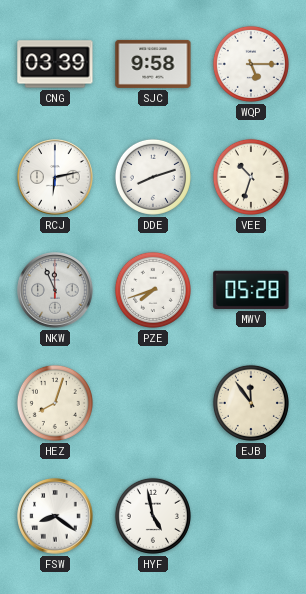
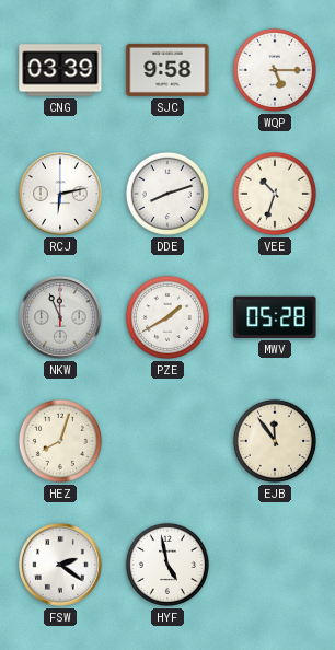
PZE: 7:42 -> 1:40
FSW: 8:21 -> 2:21
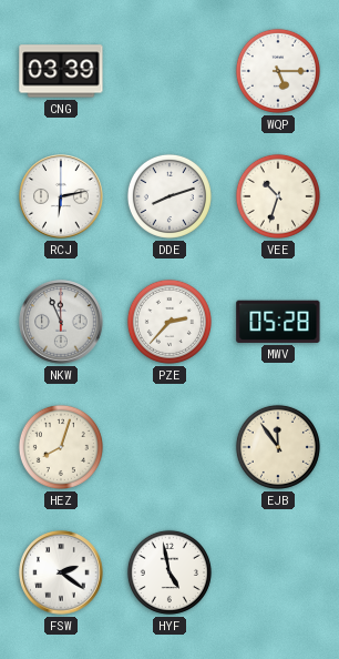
SJC: 9:58 -> none
PZE: 1:40 -> 2:37
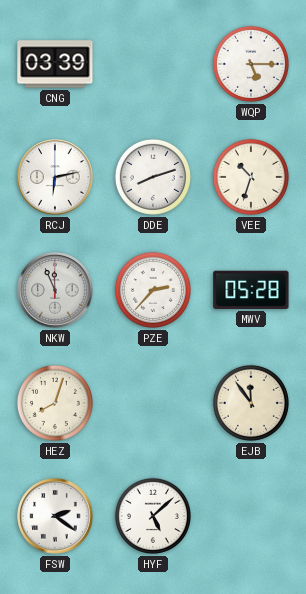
HYF: 4:58 -> 5:08
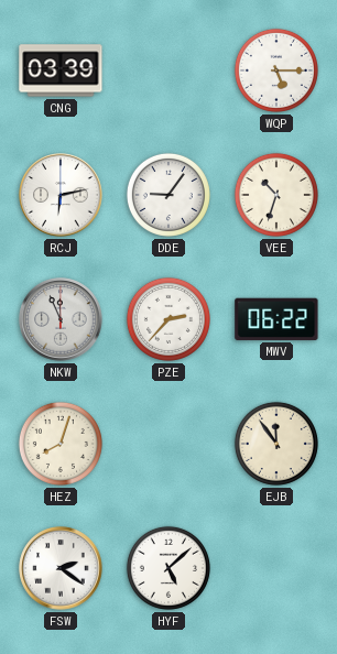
DDE: 8:12 -> 9:06
MWV: 05:28 -> 06:22
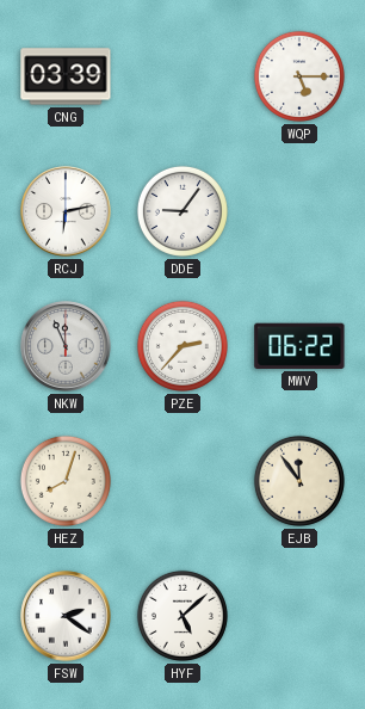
VEE: 10:33 -> none
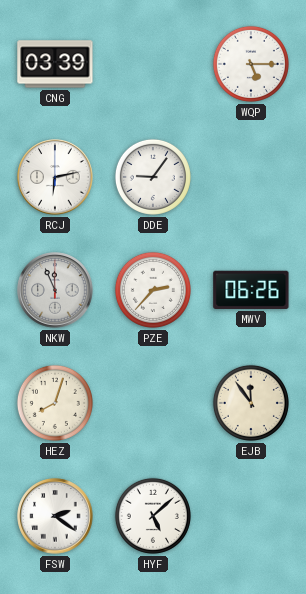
MWV: 06:22 -> 06:26
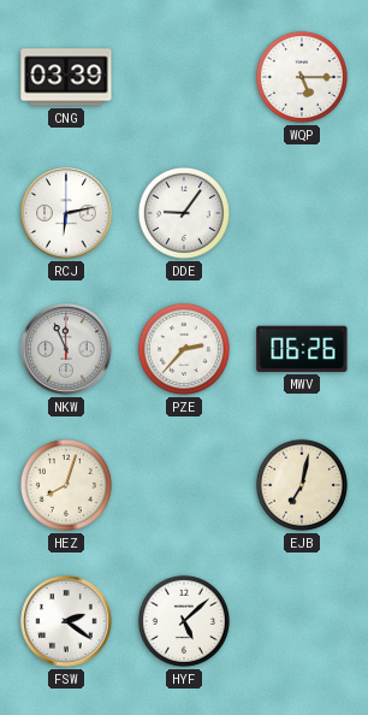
EJB: 11:54 -> 7:02
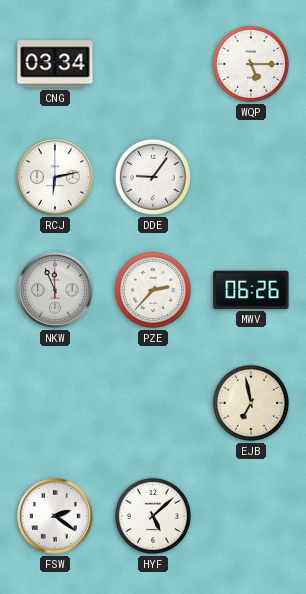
CNG: 03:39 -> 03:34
HEZ: 8:03 -> none
EJB: 7:02 -> 6:58
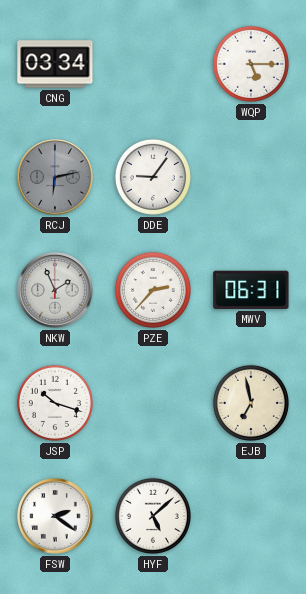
RCJ dial: white -> grey
NKW: 11:56 -> 1:56
MWV: 06:26 -> 06:31
JSP: none -> 10:18
